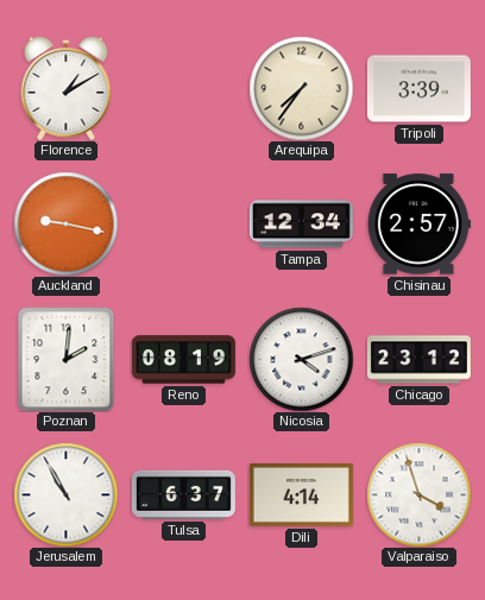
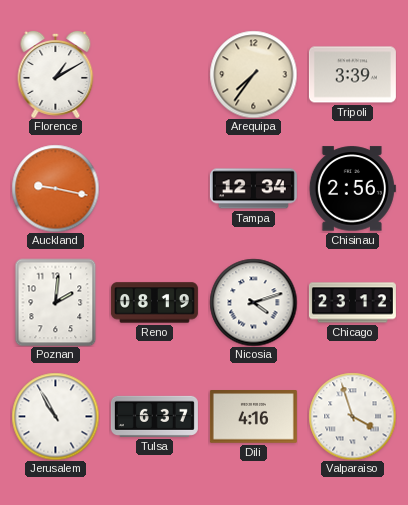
Chisinau: 2:57 -> 2:56
Dili: 4:14 -> 4:16
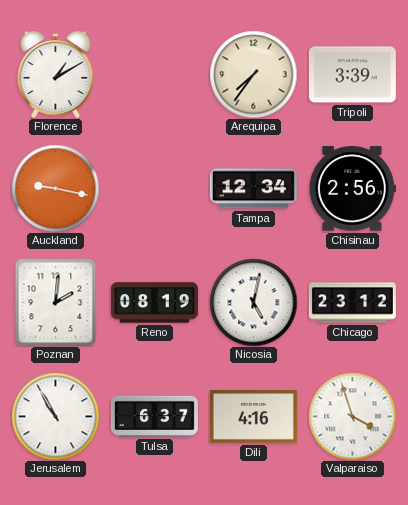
Nicosia: 4:12 -> 5:02
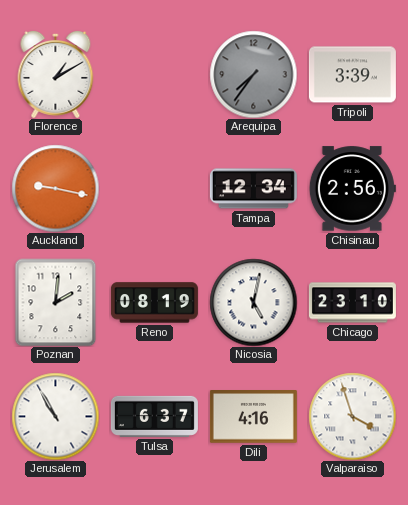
Arequipa dial: cream -> grey
Chicago: 23:12 -> 23:10
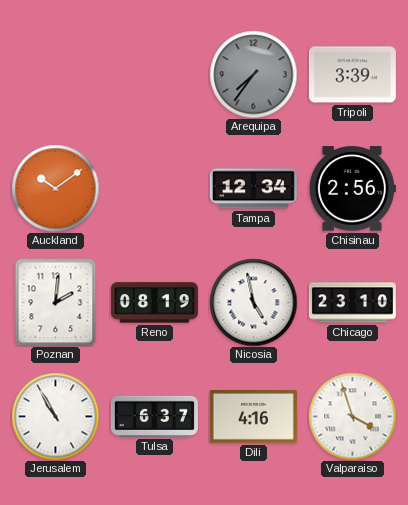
Florence: 1:10 -> none
Auckland: 9:17 -> 10:09
Nicosia: 5:02 -> 4:58
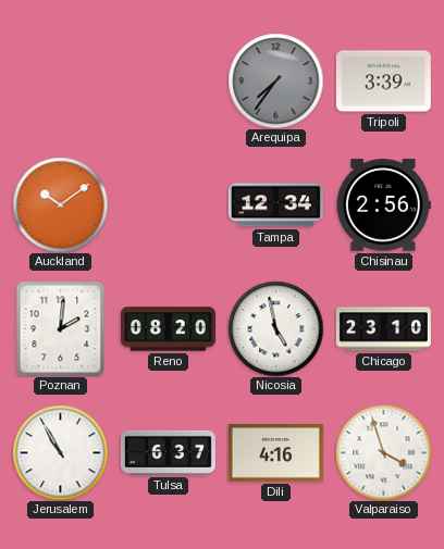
Reno: 08:19 -> 08:20
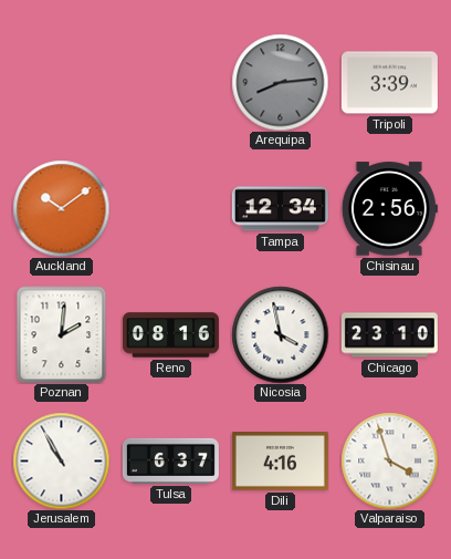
Arequipa: 7:36 -> 8:14
Reno: 08:20 -> 08:16
Nicosia: 4:58 -> 3:58
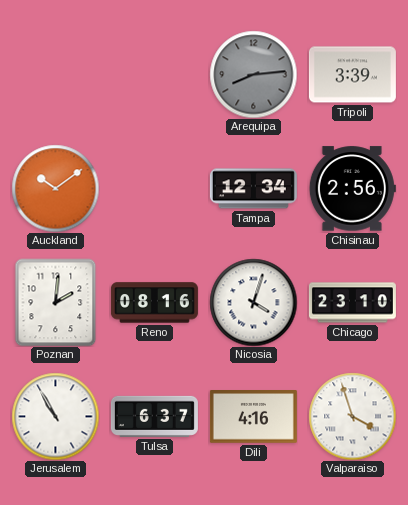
Nicosia: 3:58 -> 4:03
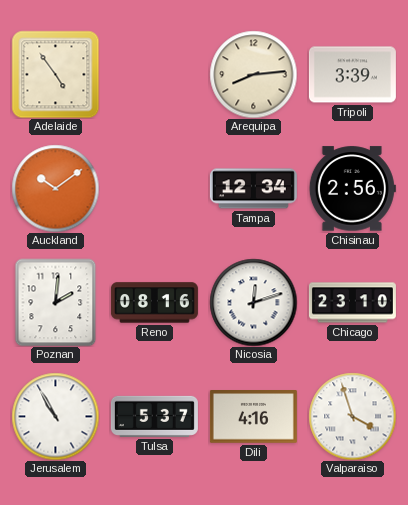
Adelaide: none -> 4:54
Arequipa dial: grey -> cream
Nicosia: 4:03 -> 12:12
Tulsa: 6:37 -> 5:37
